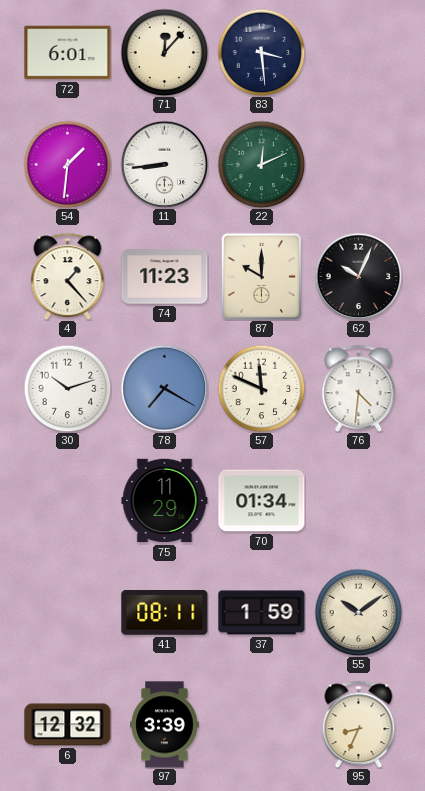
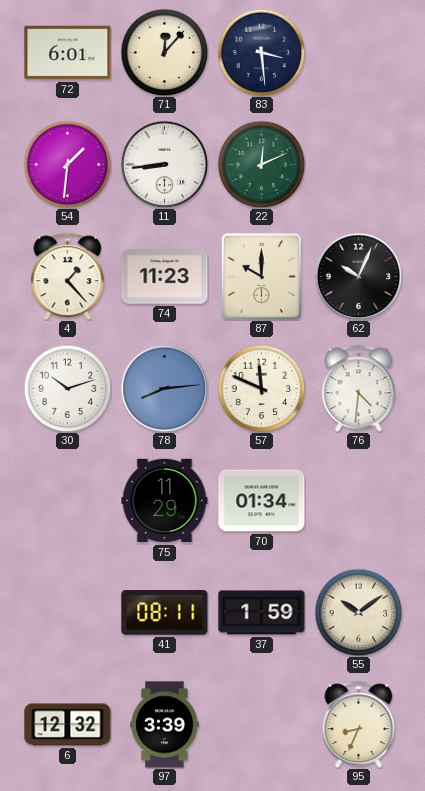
78: 7:20 -> 8:14
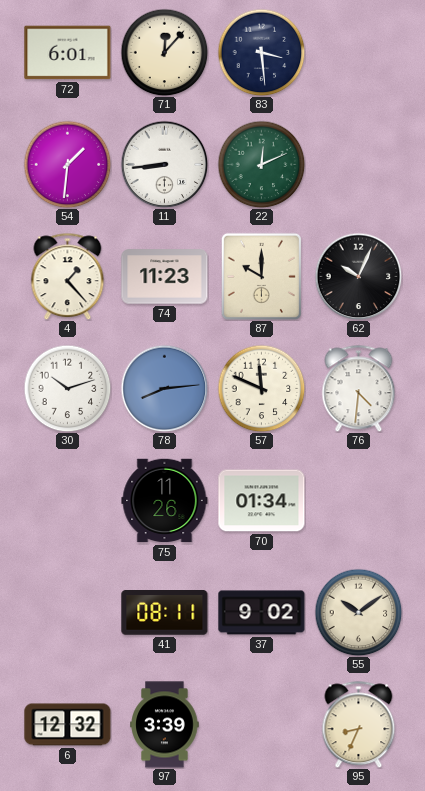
75: 11:29 -> 11:26
37: 1:59 -> 9:02
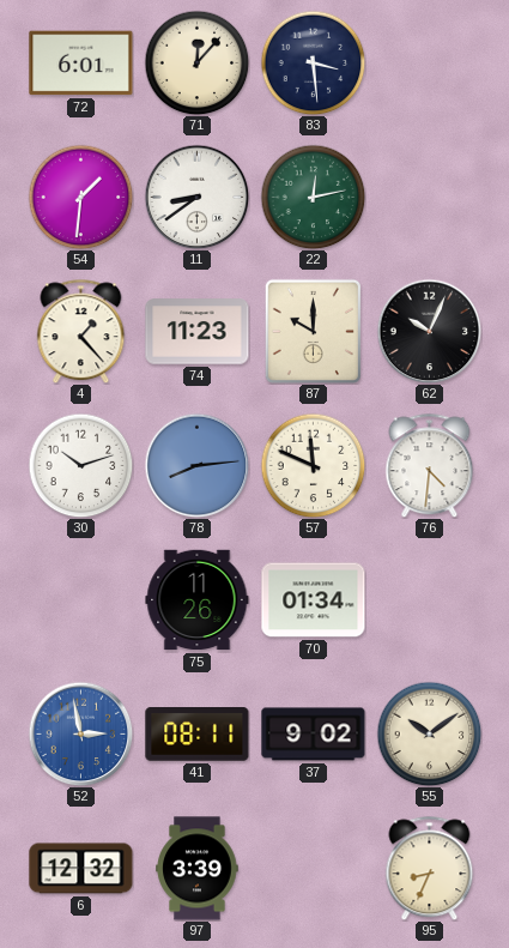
11: 8:44 -> 8:39
22: 12:11 -> 12:13
52: none -> 2:58
